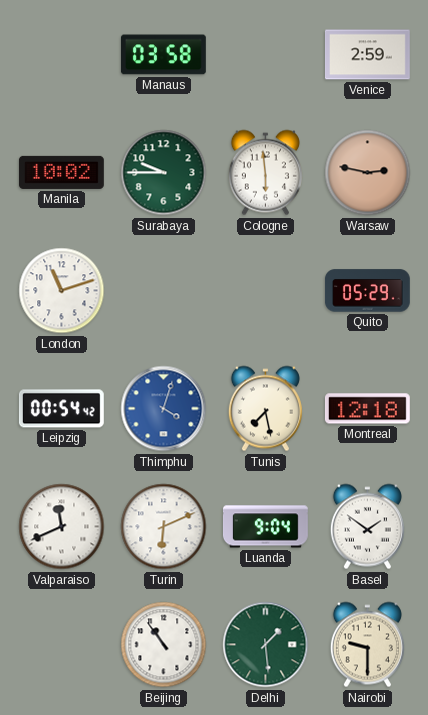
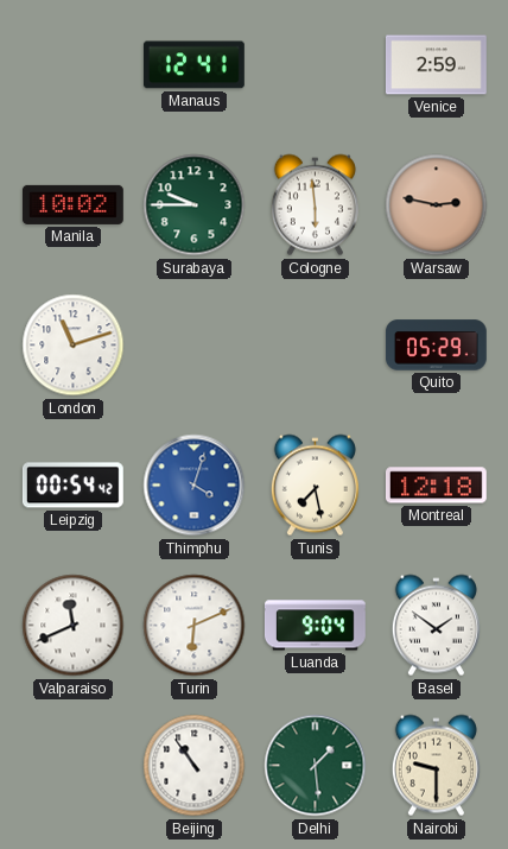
Manaus: 03:58 -> 12:41
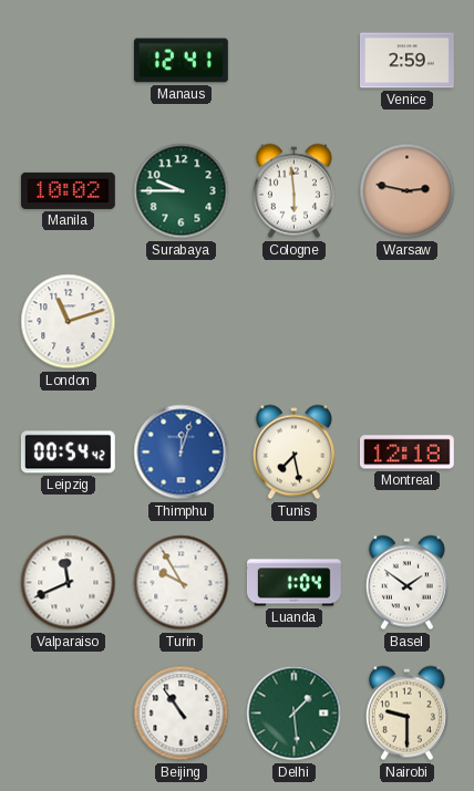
Quito: 05:29 -> none
Thimphu: 4:03 -> 12:03
Turin: 6:11 -> 9:55
Luanda: 9:04 -> 1:04
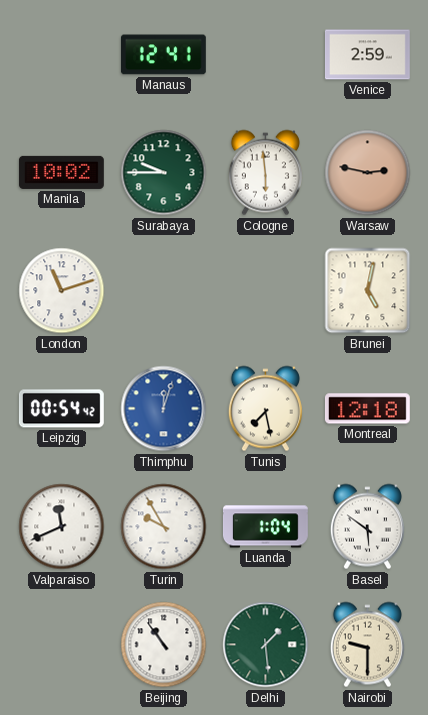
Brunei: none -> 5:02
Basel: 1:51 -> 5:51
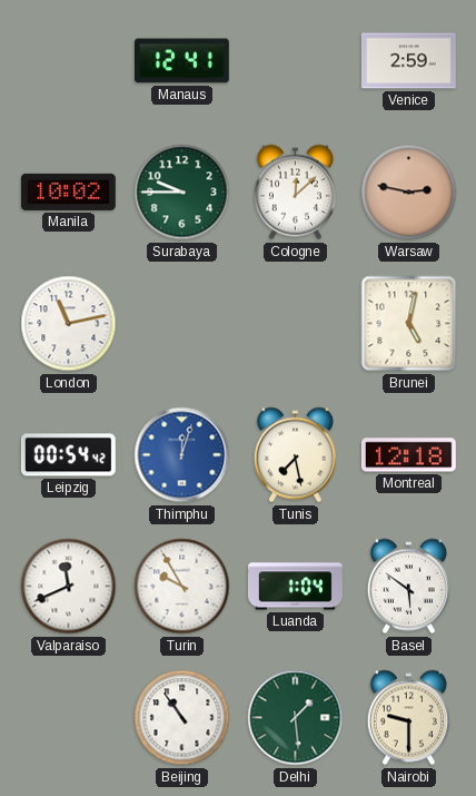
Cologne: 5:59 -> 12:08
London: 11:12 -> 11:13
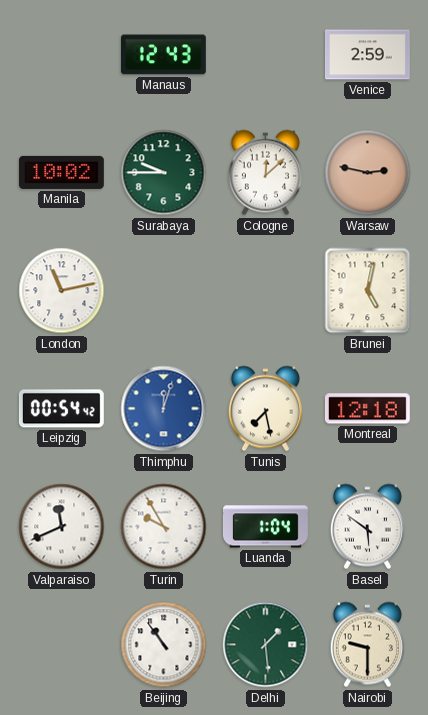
Manaus: 12:41 -> 12:43
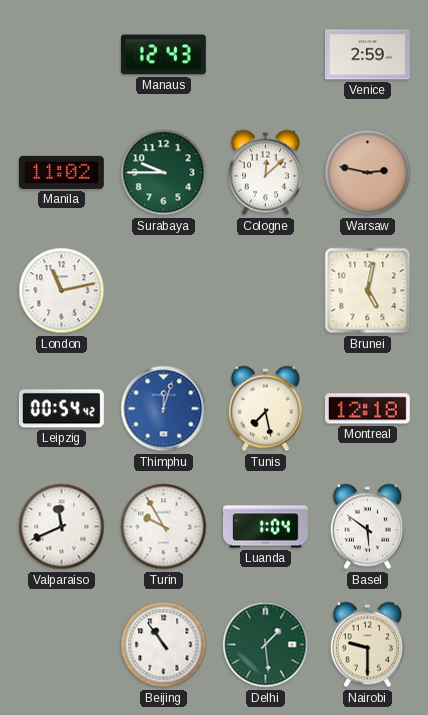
Manila: 10:02 -> 11:02
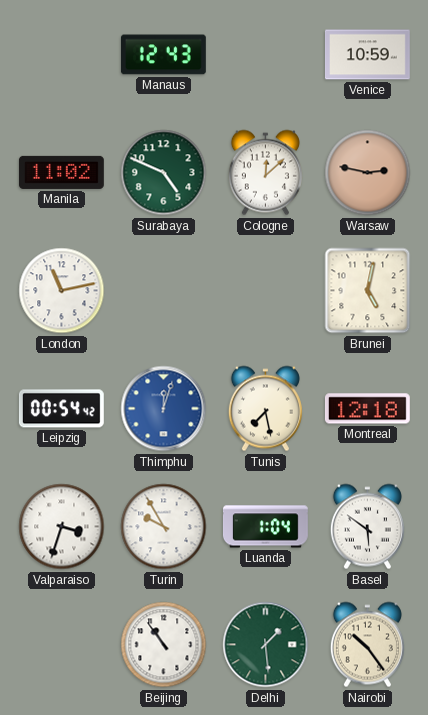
Venice: 2:59 -> 10:59
Surabaya: 9:45 -> 4:49
Valparaiso: 11:41 -> 3:33
Nairobi: 9:30 -> 10:24
